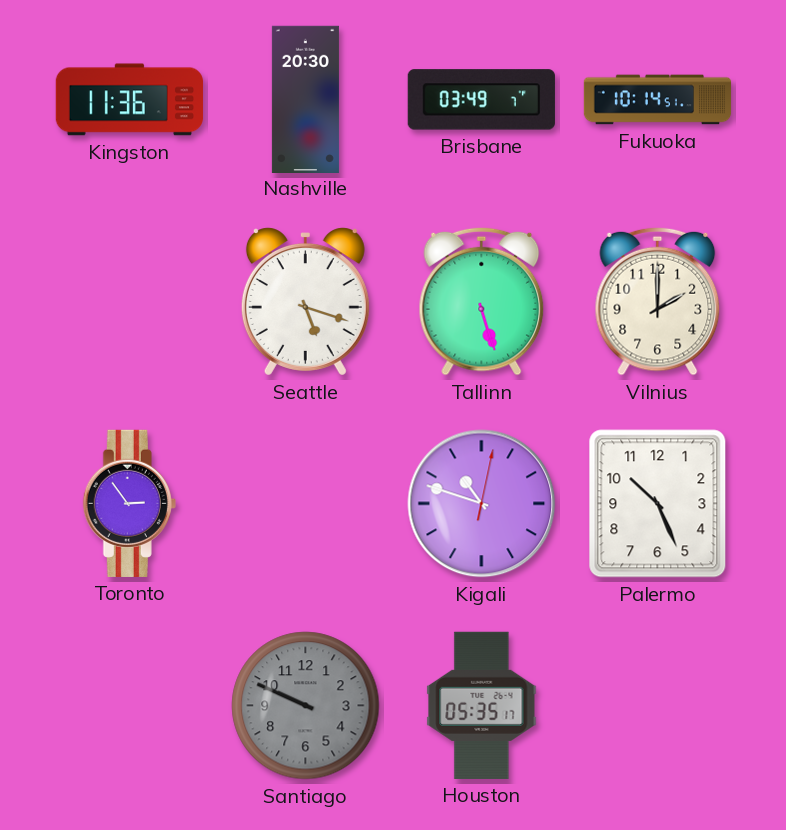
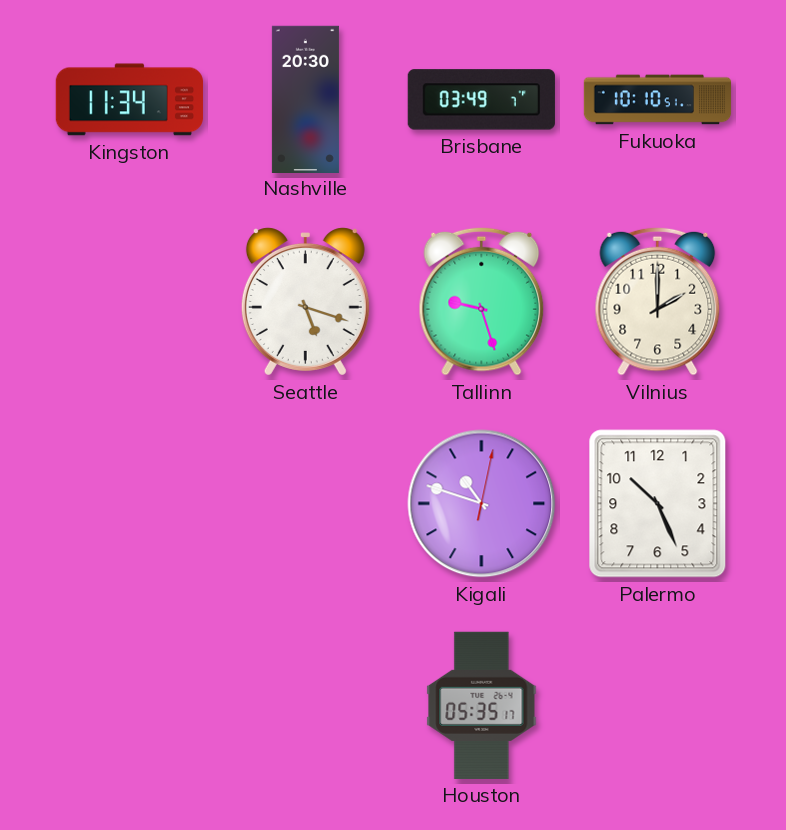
Kingston: 11:36 -> 11:34
Fukuoka: 10:14 -> 10:10
Tallinn: 5:27 -> 9:27
Toronto: 2:54 -> none
Santiago: 9:49 -> none
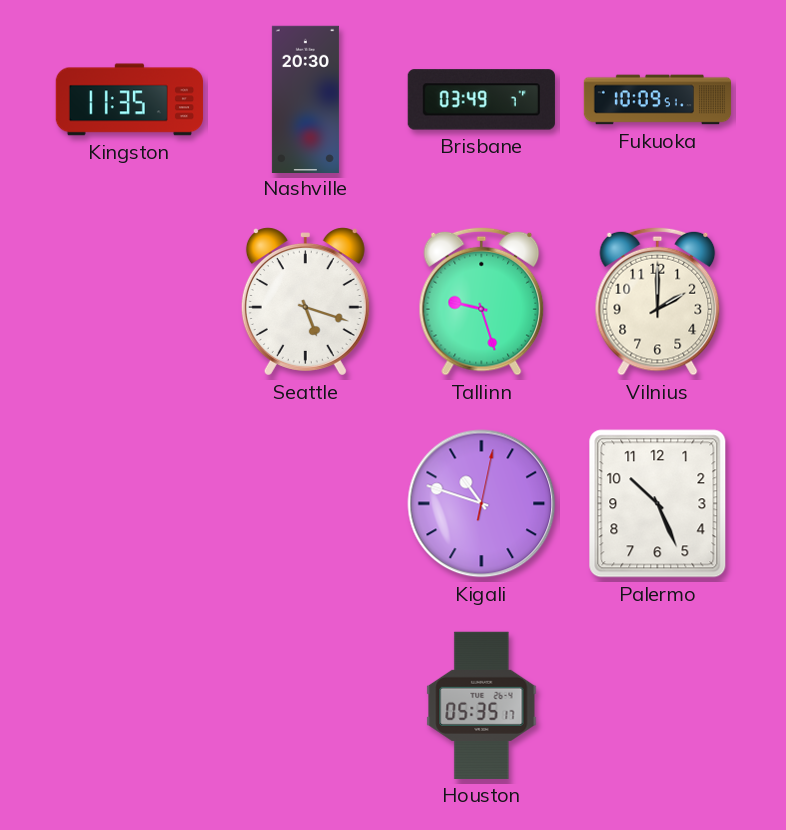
Kingston: 11:34 -> 11:35
Fukuoka: 10:10 -> 10:09
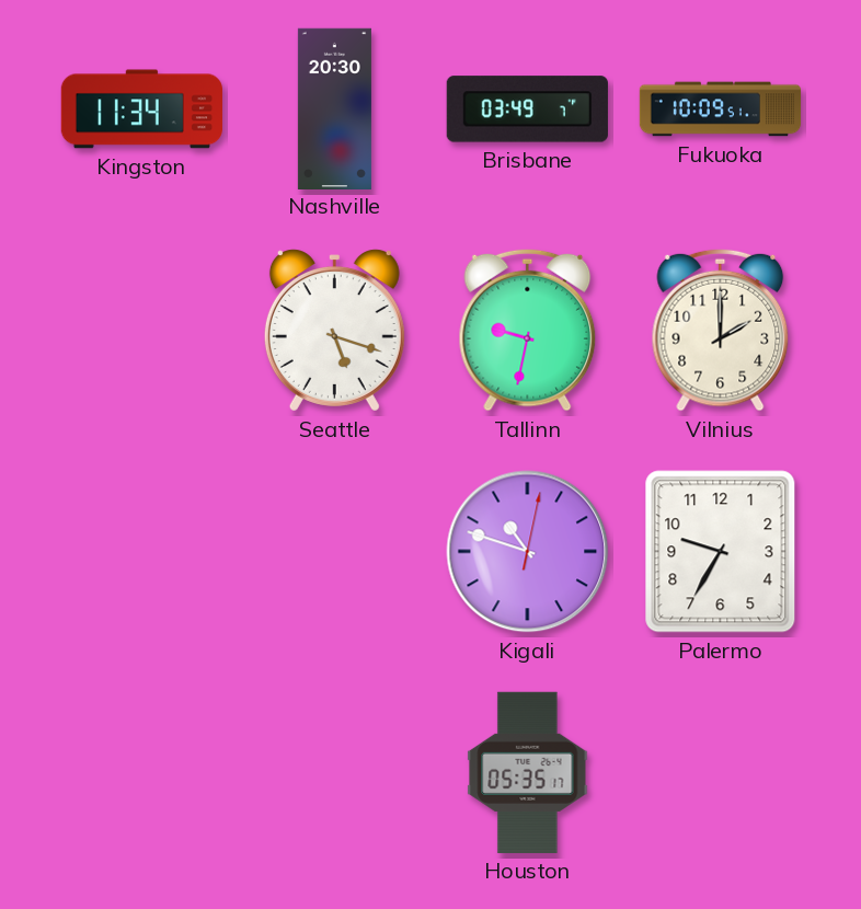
Kingston: 11:35 -> 11:34
Tallinn: 9:27 -> 9:32
Palermo: 10:26 -> 9:35
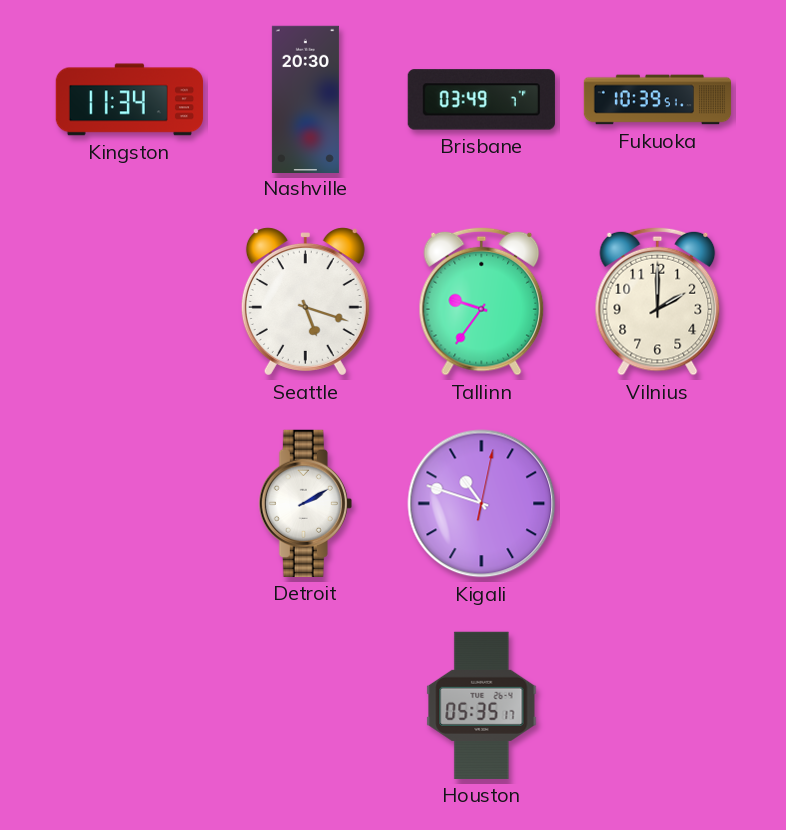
Fukuoka: 10:09 -> 10:39
Tallinn: 9:32 -> 9:36
Detroit: none -> 2:10
Palermo: 9:35 -> none
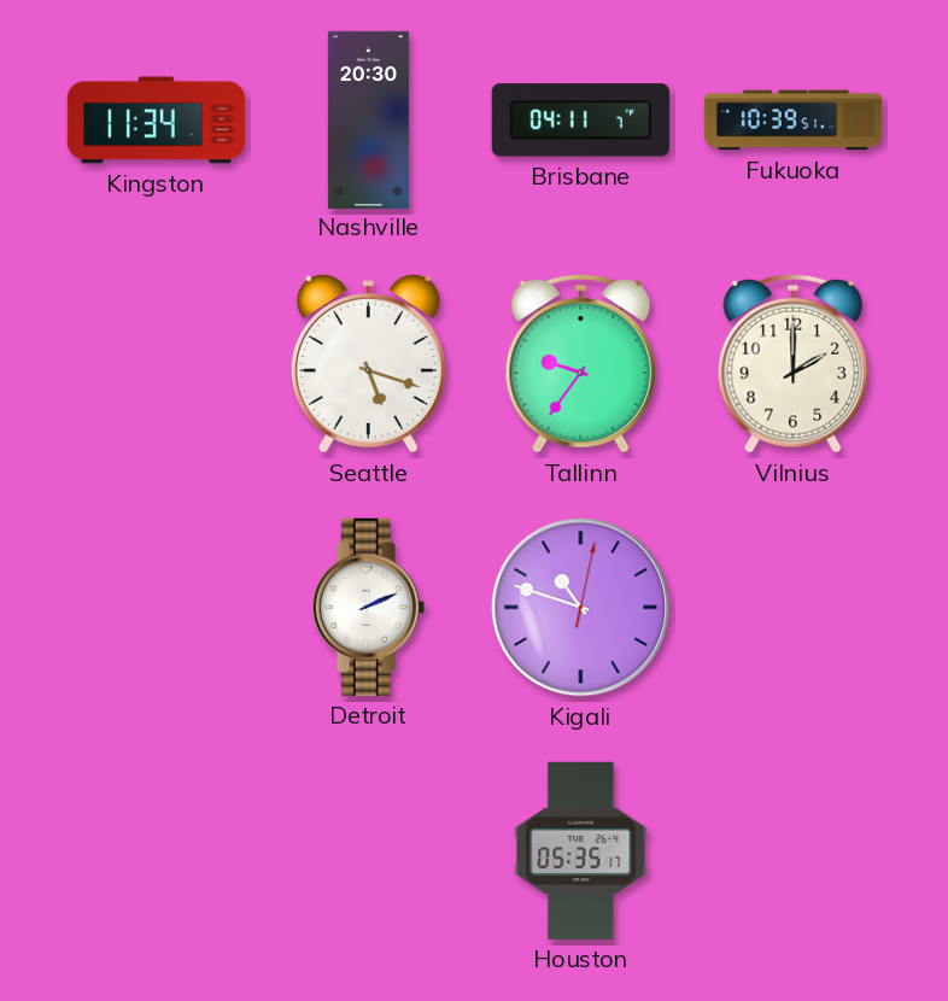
Brisbane: 03:49 -> 04:11
Detroit: 2:10 -> 2:11
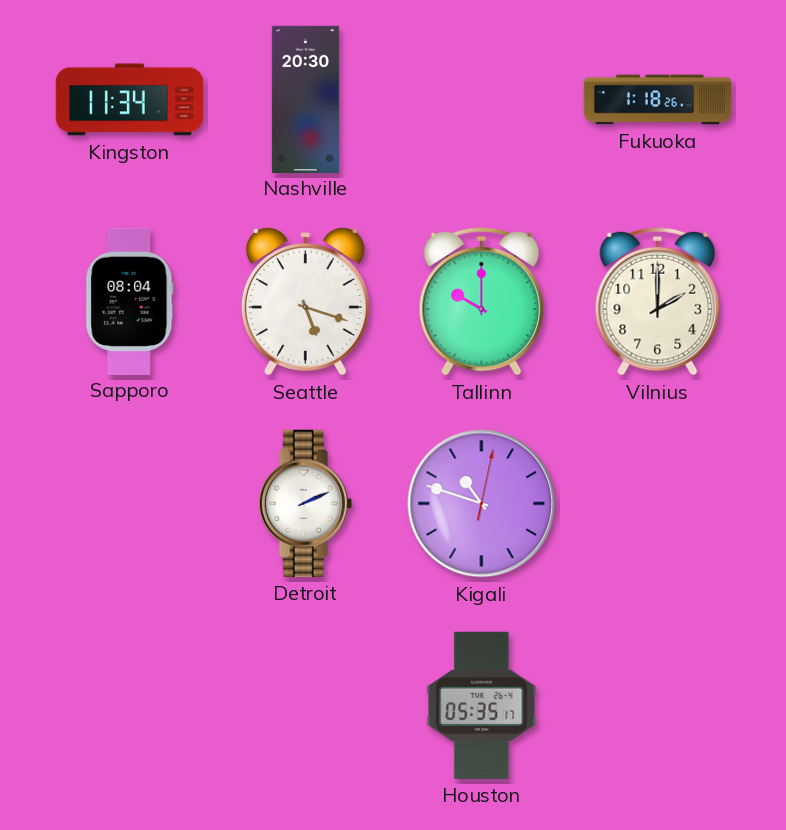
Brisbane: 04:11 -> none
Fukuoka: 10:39 -> 1:18
Sapporo: none -> 08:04
Tallinn: 9:36 -> 10:00
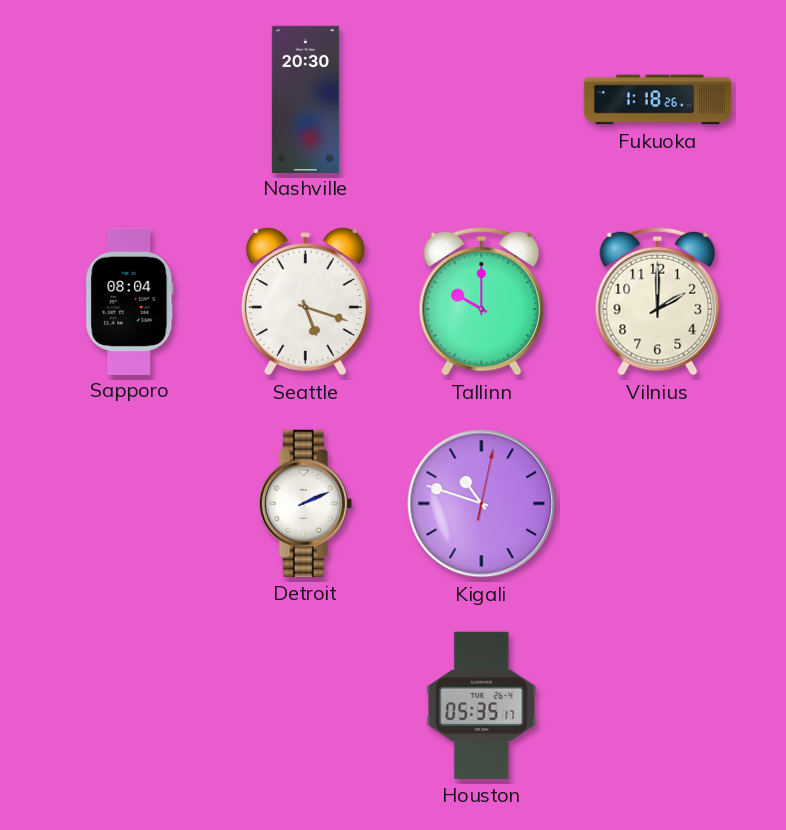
Kingston: 11:34 -> none
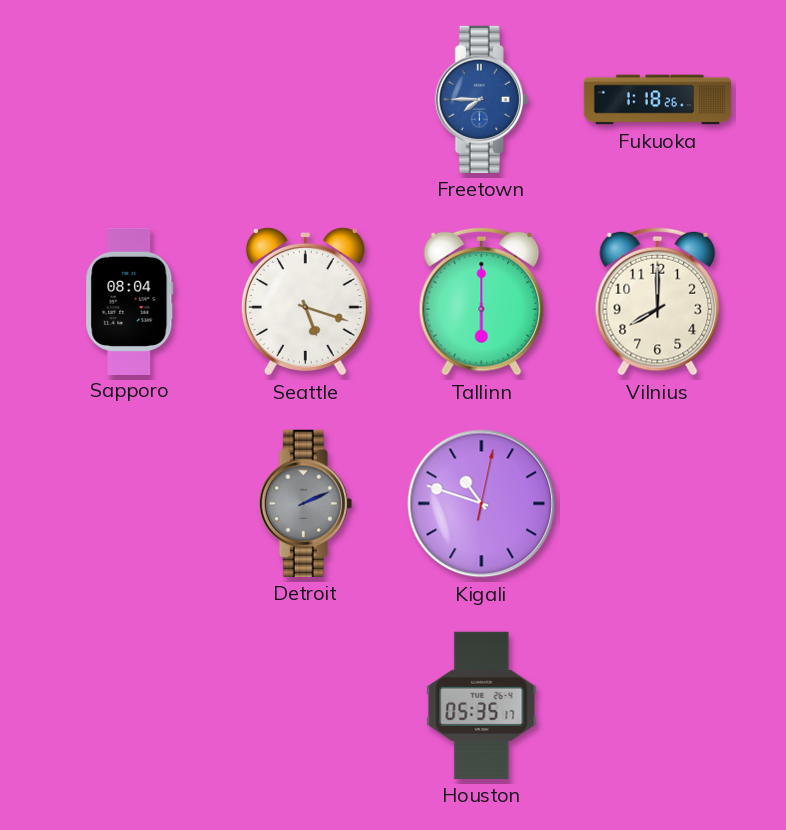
Nashville: 20:30 -> none
Freetown: none -> 7:45
Tallinn: 10:00 -> 6:00
Vilnius: 2:00 -> 8:00
Detroit dial: white -> grey
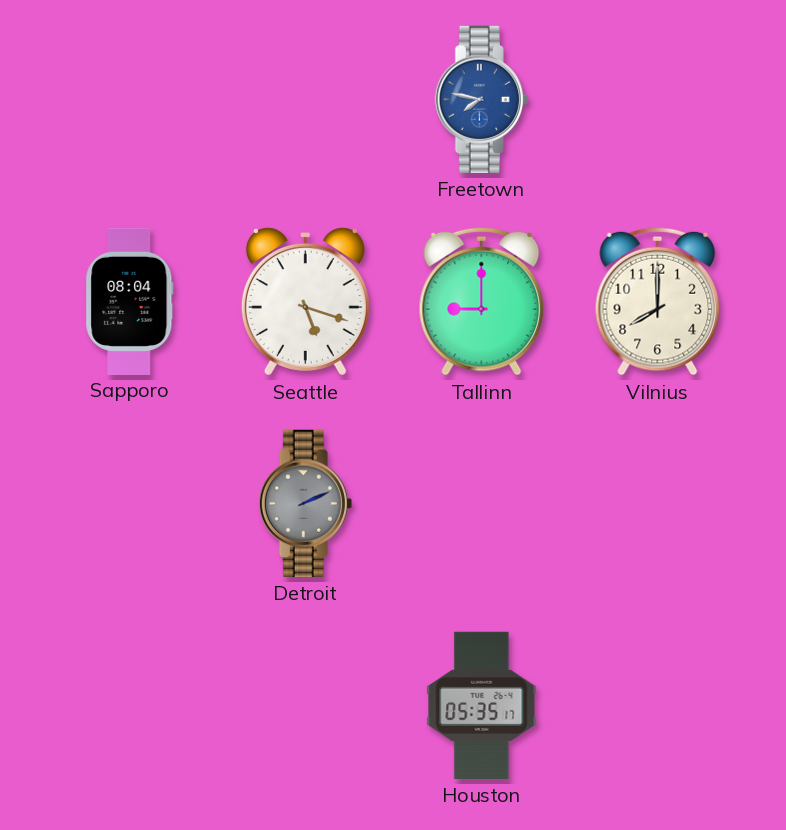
Freetown: 7:45 -> 7:47
Fukuoka: 1:18 -> none
Tallinn: 6:00 -> 9:00
Kigali: 10:48 -> none
